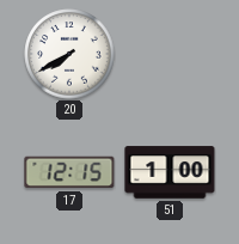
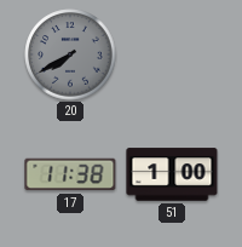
20 dial: white -> grey
17: 12:15 -> 11:38
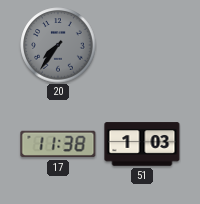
20: 7:40 -> 7:36
51: 1:00 -> 1:03
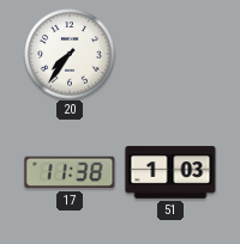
20 dial: grey -> white
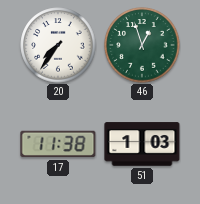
46: none -> 12:57
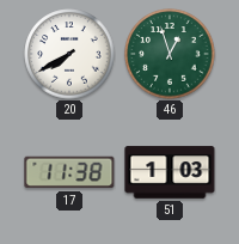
20: 7:36 -> 7:40
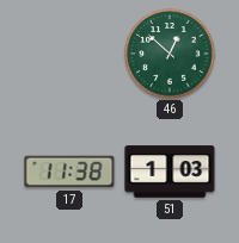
20: 7:40 -> none
46: 12:57 -> 12:52
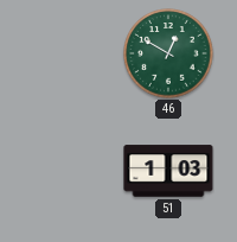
46: 12:52 -> 12:50
17: 11:38 -> none
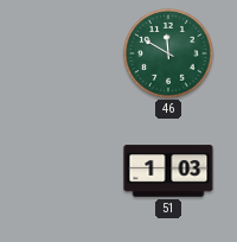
46: 12:50 -> 11:50
